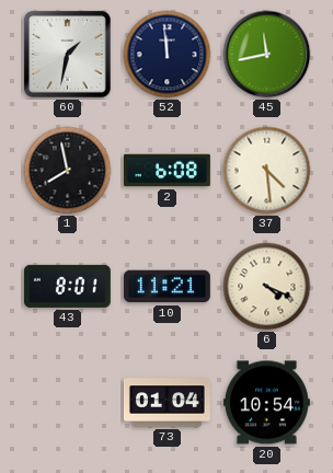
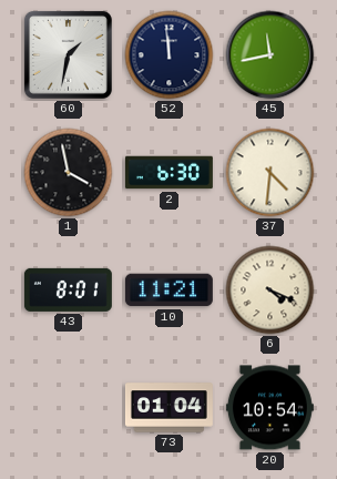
1: 7:58 -> 3:58
2: 6:08 -> 6:30
37: 4:29 -> 4:31
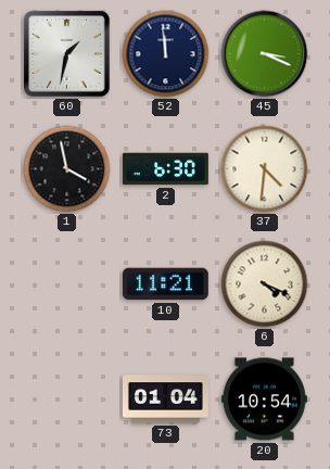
45: 11:43 -> 3:19
43: 8:01 -> none
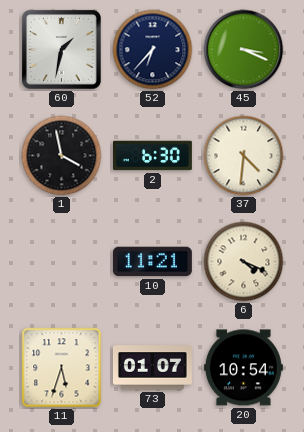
52: 11:59 -> 6:37
11: none -> 5:33
73: 01:04 -> 01:07
